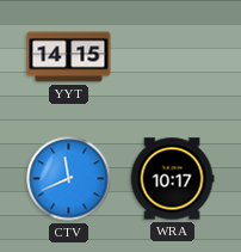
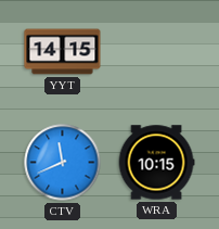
WRA: 10:17 -> 10:15
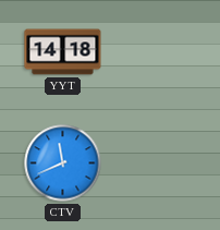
YYT: 14:15 -> 14:18
WRA: 10:15 -> none
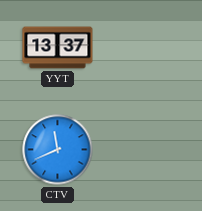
YYT: 14:18 -> 13:37
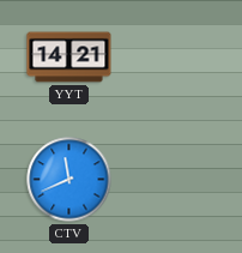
YYT: 13:37 -> 14:21
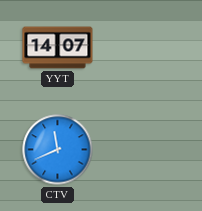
YYT: 14:21 -> 14:07
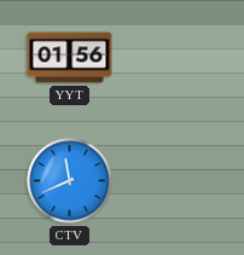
YYT: 14:07 -> 01:56
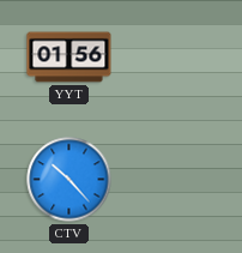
CTV: 11:41 -> 10:23
